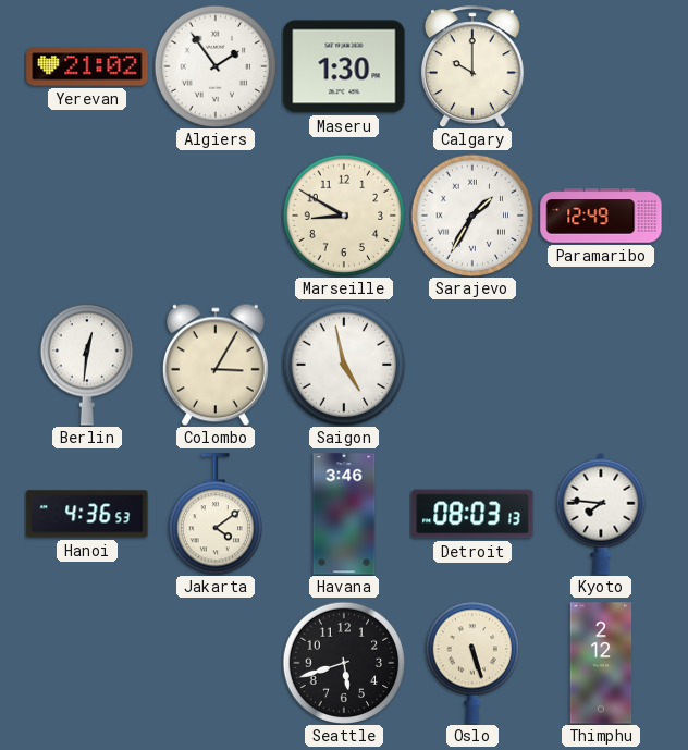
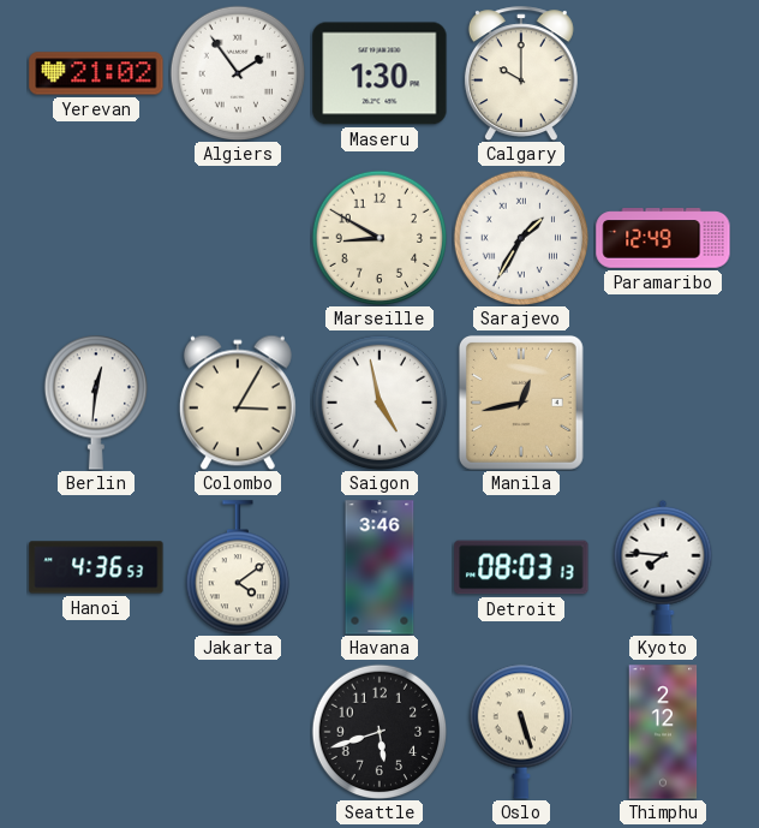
Manila: none -> 12:43
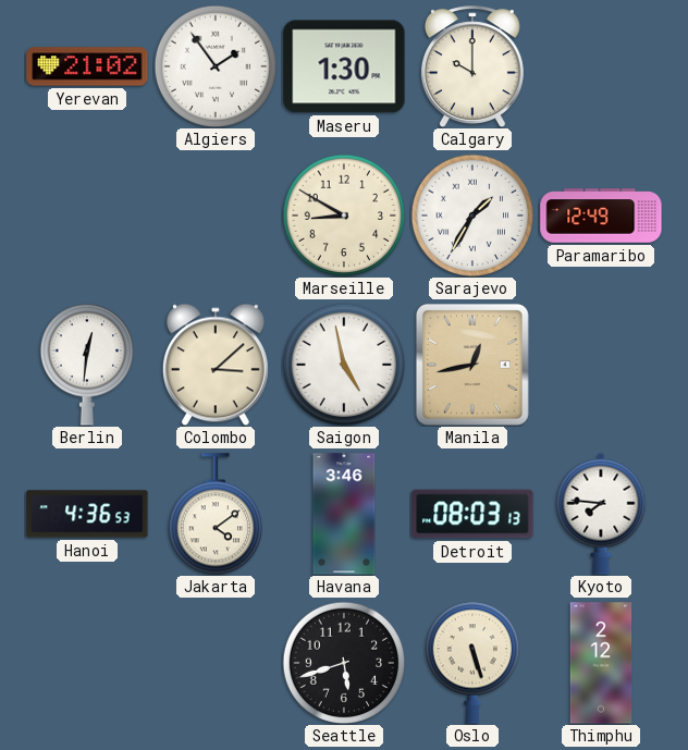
Colombo: 3:05 -> 3:08
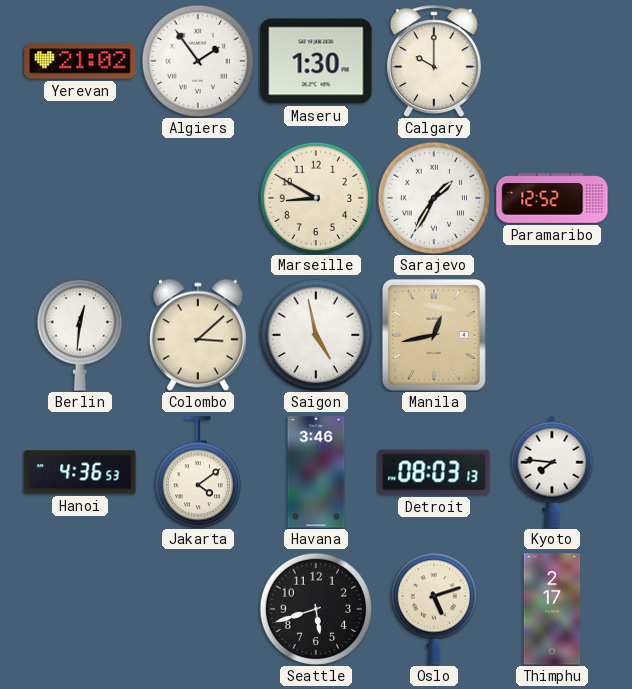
Paramaribo: 12:49 -> 12:52
Oslo: 5:27 -> 5:12
Thimphu: 2:12 -> 2:17
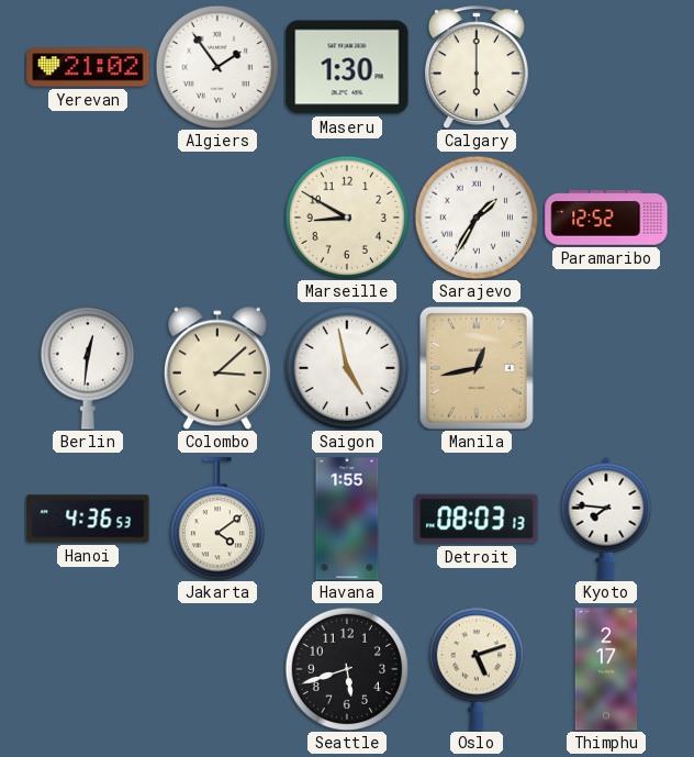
Calgary: 10:00 -> 6:00
Havana: 3:46 -> 1:55
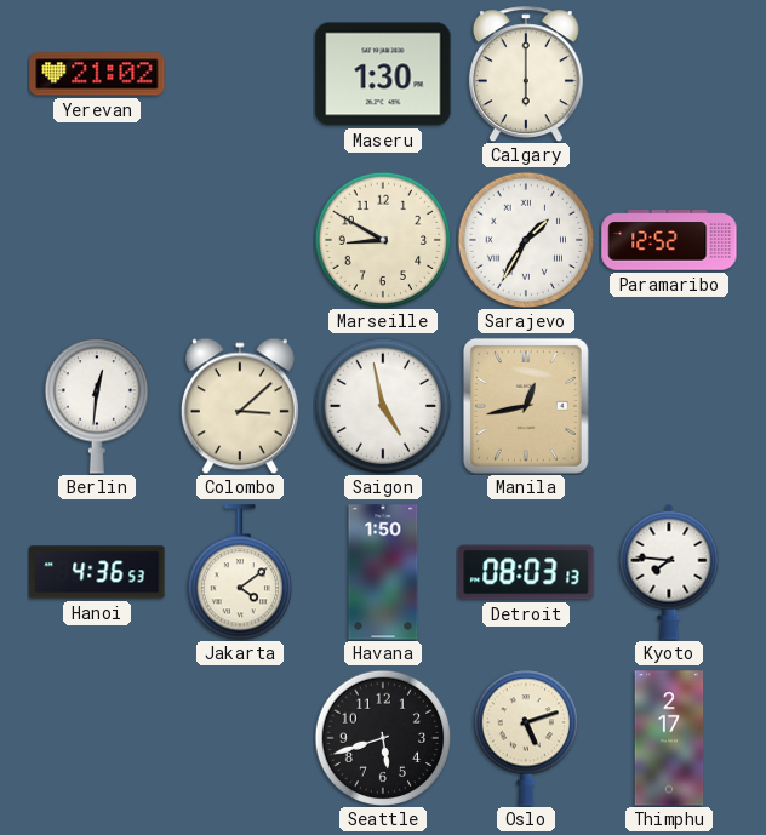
Algiers: 1:54 -> none
Havana: 1:55 -> 1:50
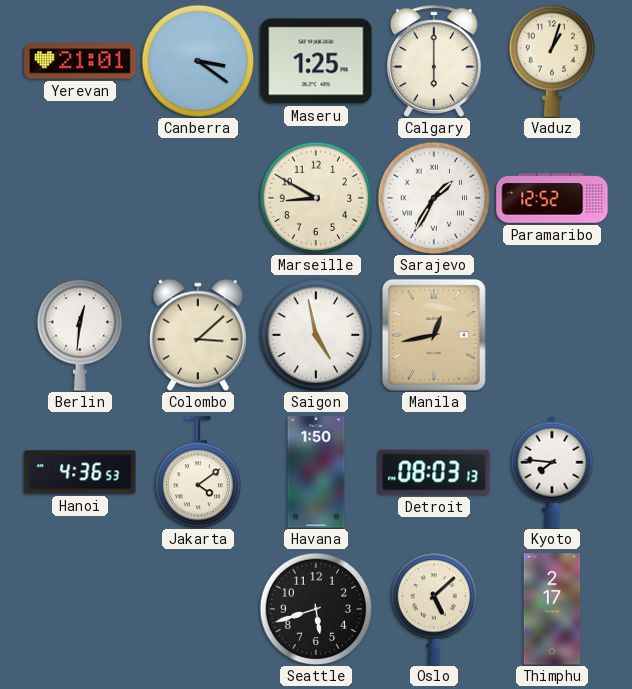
Yerevan: 21:02 -> 21:01
Canberra: none -> 3:21
Maseru: 1:30 -> 1:25
Vaduz: none -> 1:03
Oslo: 5:12 -> 5:08
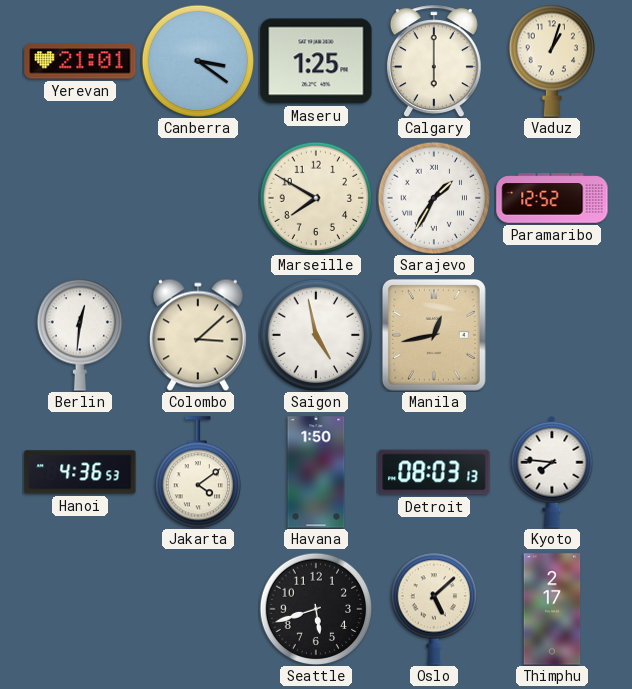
Marseille: 8:50 -> 7:50
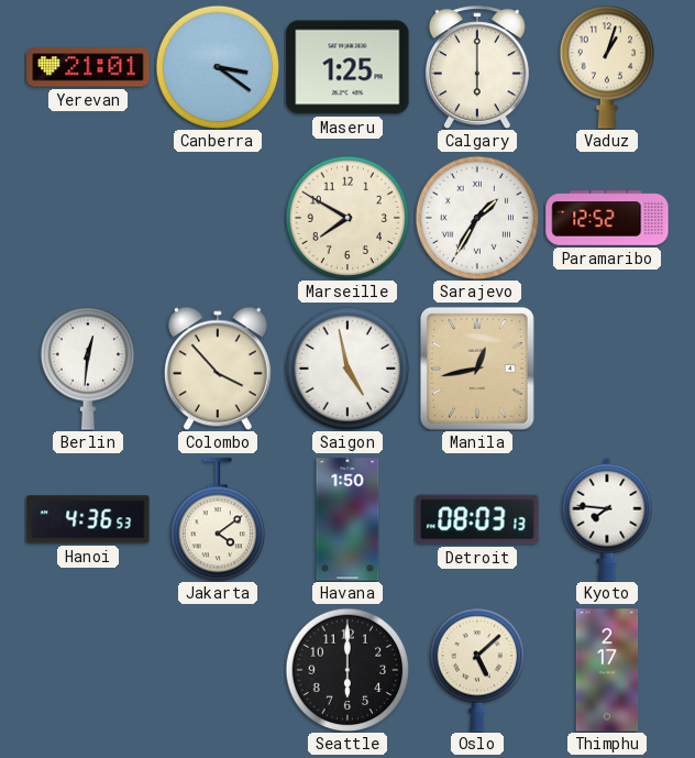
Colombo: 3:08 -> 3:53
Seattle: 5:42 -> 6:00
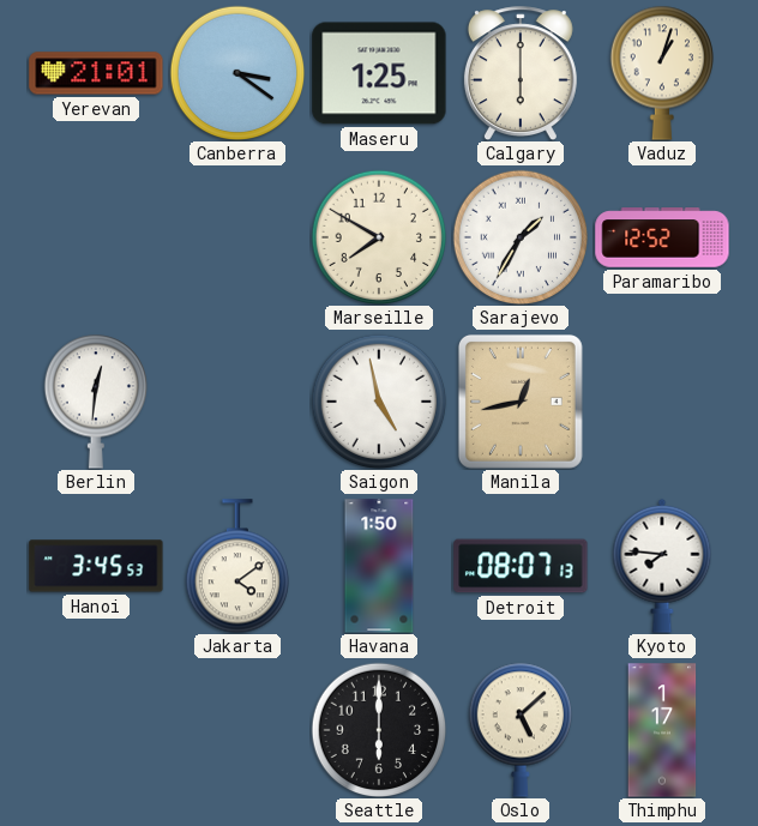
Colombo: 3:53 -> none
Hanoi: 4:36 -> 3:45
Detroit: 08:03 -> 08:07
Thimphu: 2:17 -> 1:17
